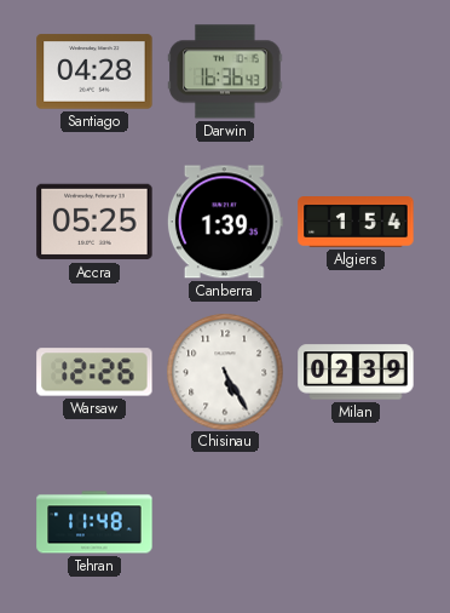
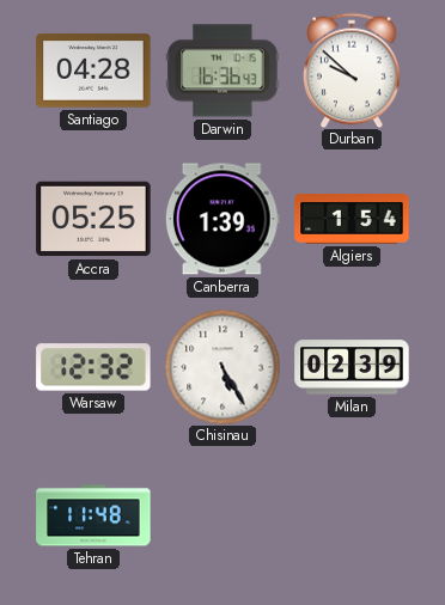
Durban: none -> 9:52
Warsaw: 12:26 -> 12:32
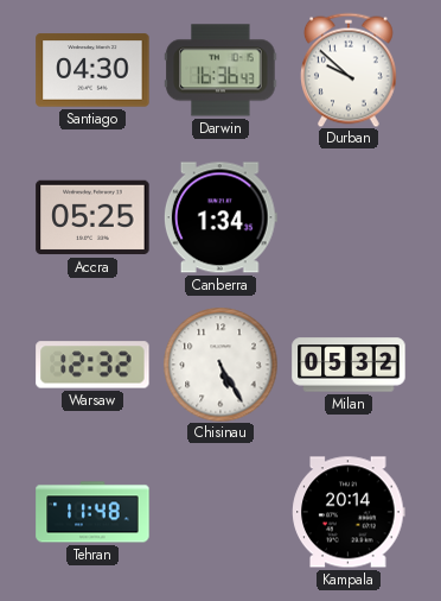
Santiago: 04:28 -> 04:30
Canberra: 1:39 -> 1:34
Algiers: 1:54 -> none
Milan: 02:39 -> 05:32
Kampala: none -> 20:14
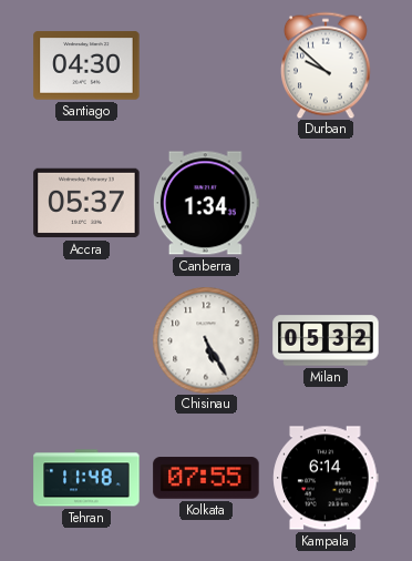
Darwin: 16:36 -> none
Accra: 05:25 -> 05:37
Warsaw: 12:32 -> none
Kolkata: none -> 07:55
Kampala: 20:14 -> 6:14
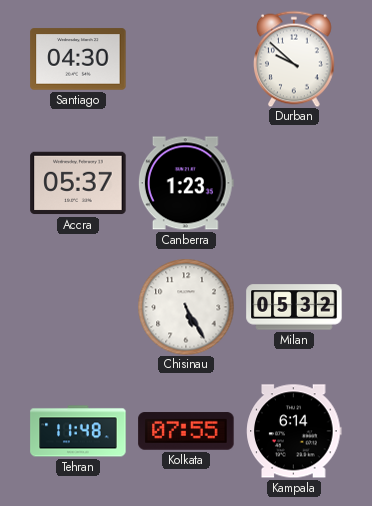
Canberra: 1:34 -> 1:23
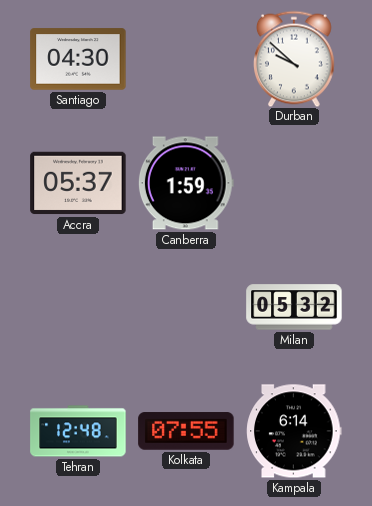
Canberra: 1:23 -> 1:59
Chisinau: 5:25 -> none
Tehran: 11:48 -> 12:48
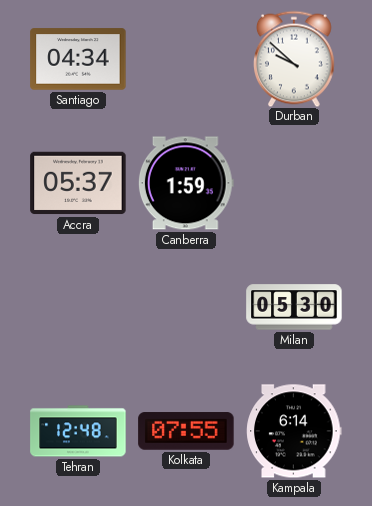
Santiago: 04:30 -> 04:34
Milan: 05:32 -> 05:30
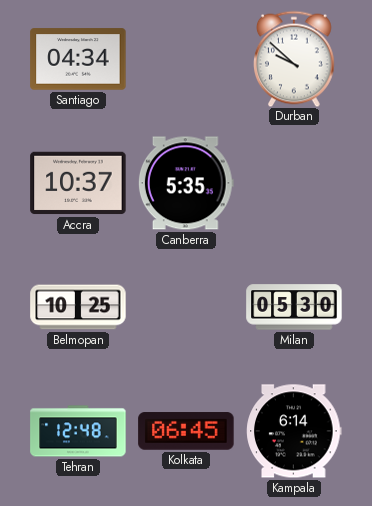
Accra: 05:37 -> 10:37
Canberra: 1:59 -> 5:35
Belmopan: none -> 10:25
Kolkata: 07:55 -> 06:45
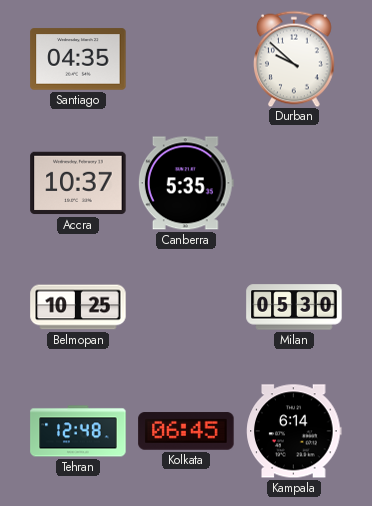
Santiago: 04:34 -> 04:35
